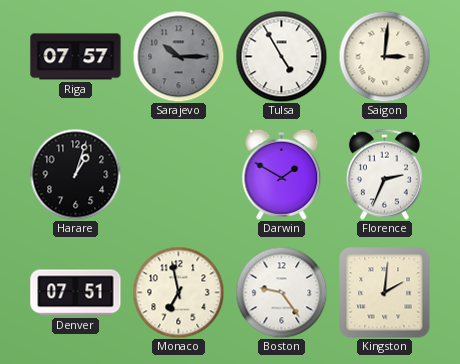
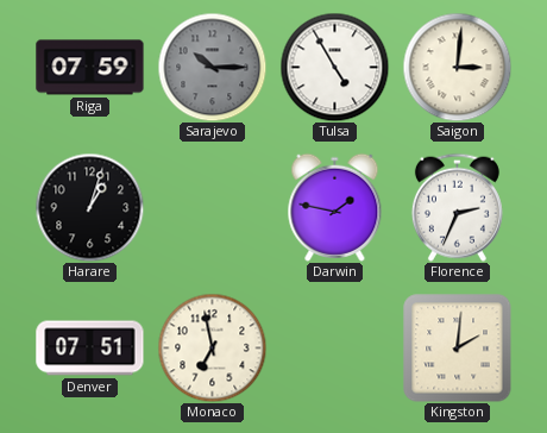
Riga: 07:57 -> 07:59
Darwin: 1:50 -> 1:47
Boston: 9:24 -> none
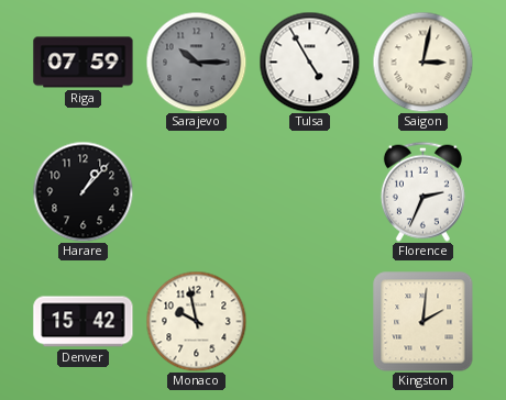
Saigon: 3:01 -> 3:02
Harare: 1:03 -> 1:07
Darwin: 1:47 -> none
Denver: 07:51 -> 15:42
Monaco: 6:58 -> 9:58
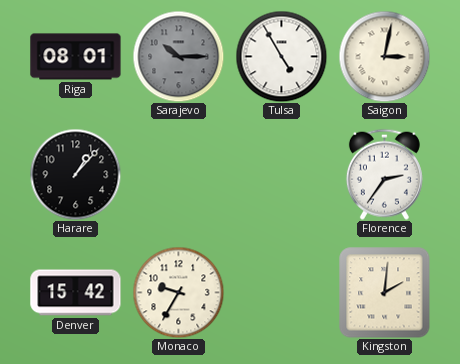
Riga: 07:59 -> 08:01
Florence: 2:34 -> 2:36
Monaco: 9:58 -> 9:35
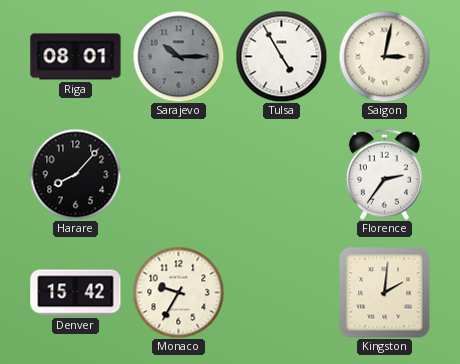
Harare: 1:07 -> 8:07
